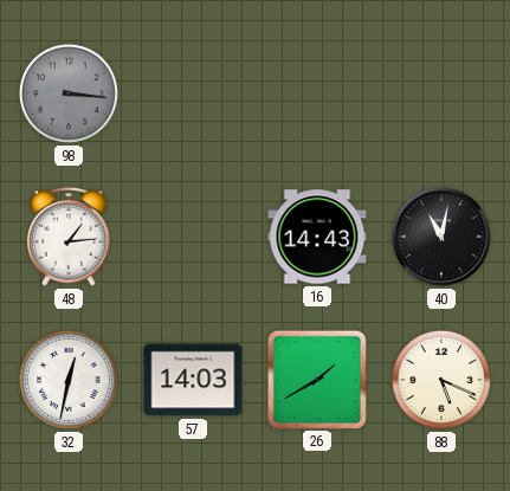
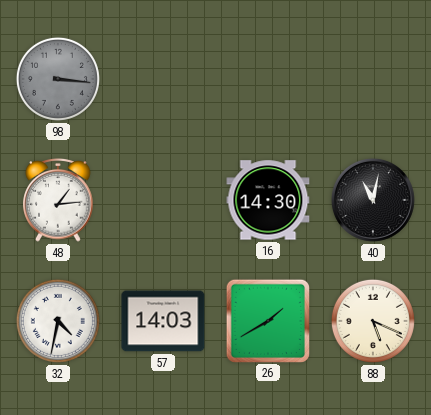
16: 14:43 -> 14:30
32: 12:32 -> 4:32
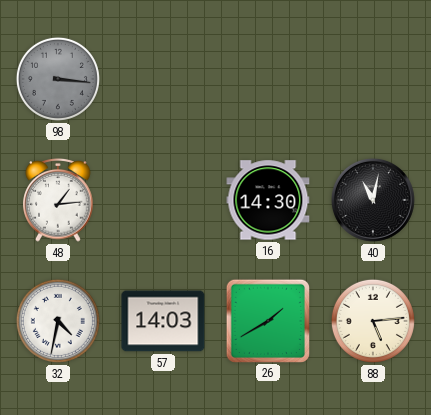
88: 5:19 -> 5:14
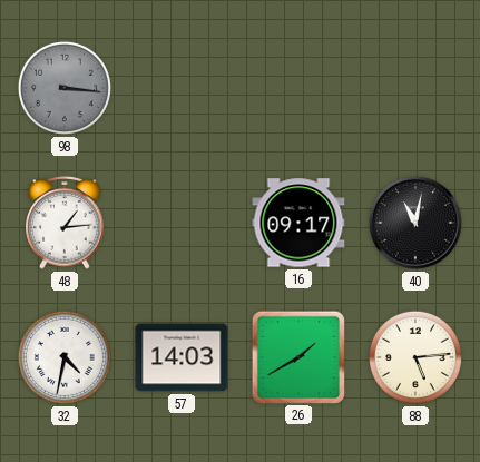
16: 14:30 -> 09:17
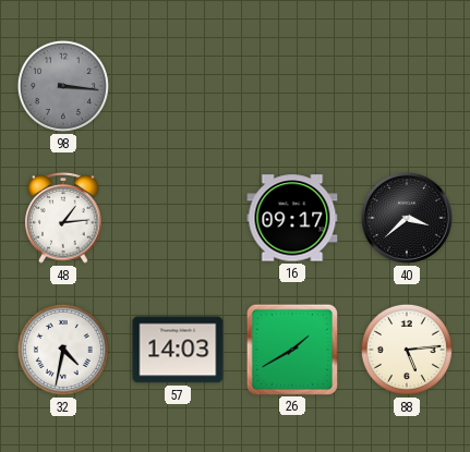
40: 11:02 -> 3:38
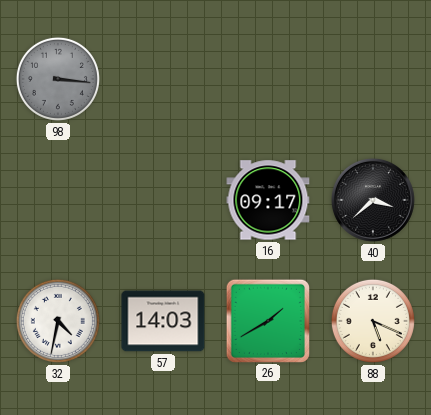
48: 1:14 -> none
88: 5:14 -> 5:19
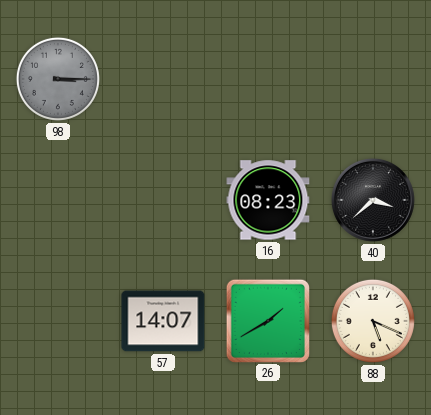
98: 3:16 -> 3:15
16: 09:17 -> 08:23
32: 4:32 -> none
57: 14:03 -> 14:07
